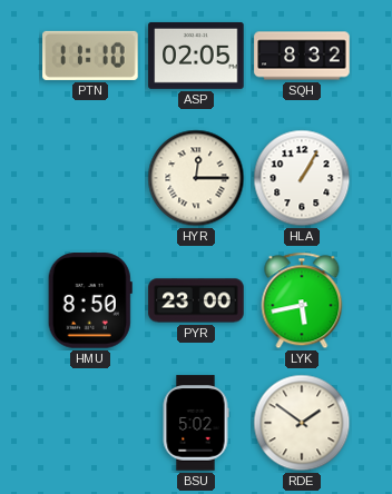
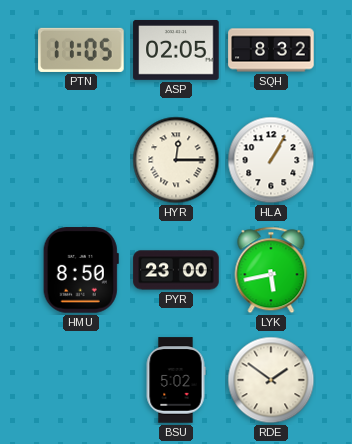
PTN: 11:10 -> 11:05
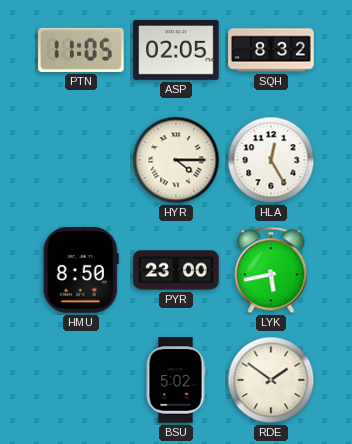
HYR: 12:15 -> 4:15
HLA: 1:05 -> 12:25
